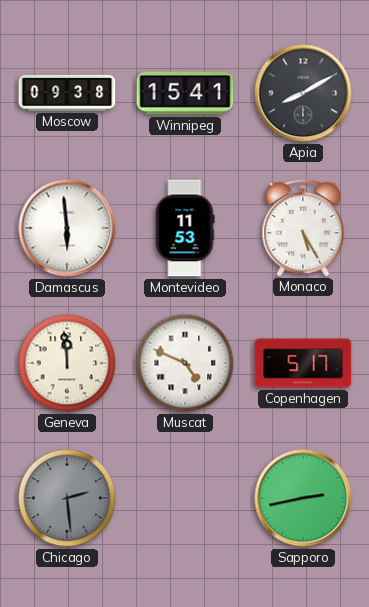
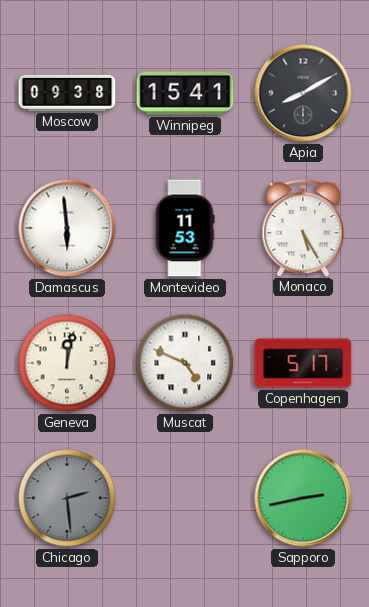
Geneva: 11:59 -> 12:02
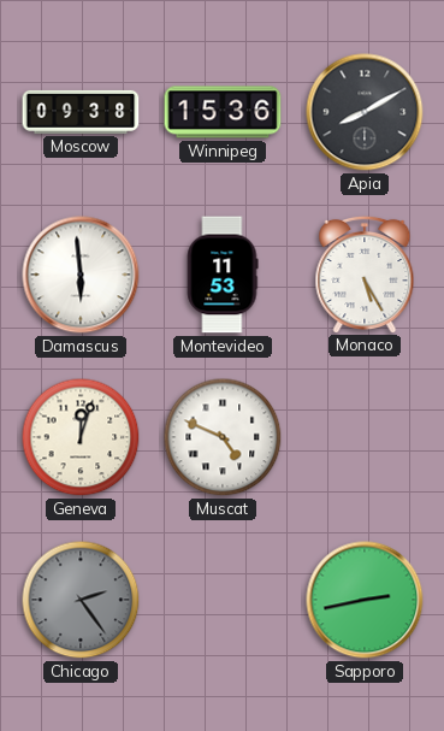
Winnipeg: 15:41 -> 15:36
Geneva: 12:02 -> 12:03
Copenhagen: 5:17 -> none
Chicago: 2:29 -> 2:24
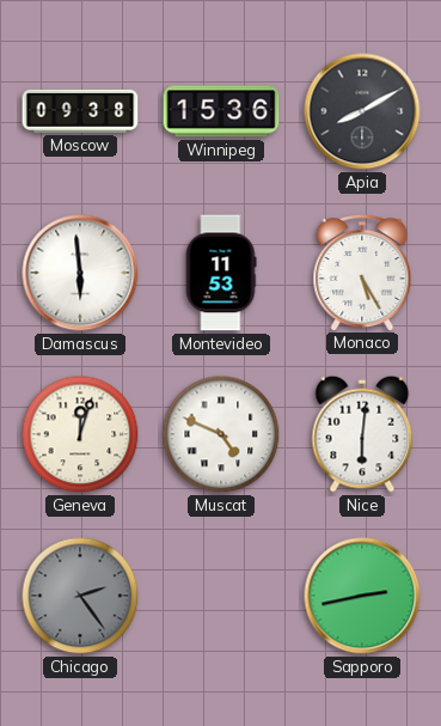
Nice: none -> 6:01
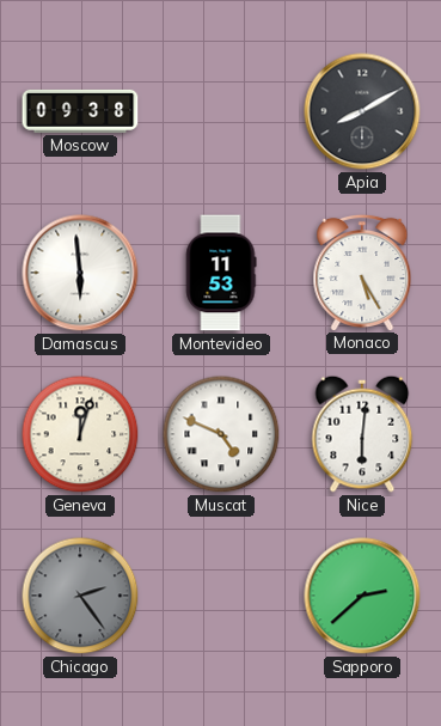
Winnipeg: 15:36 -> none
Sapporo: 2:43 -> 2:38
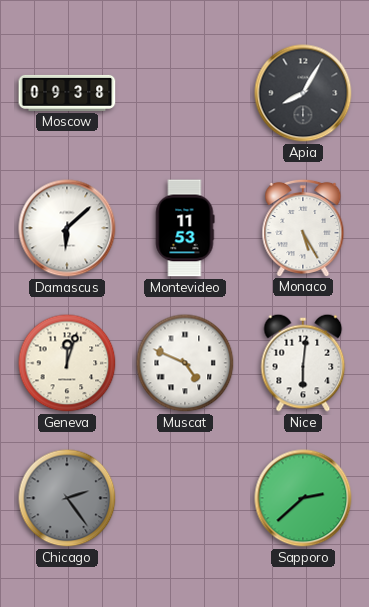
Apia: 8:10 -> 8:05
Damascus: 5:59 -> 6:08
